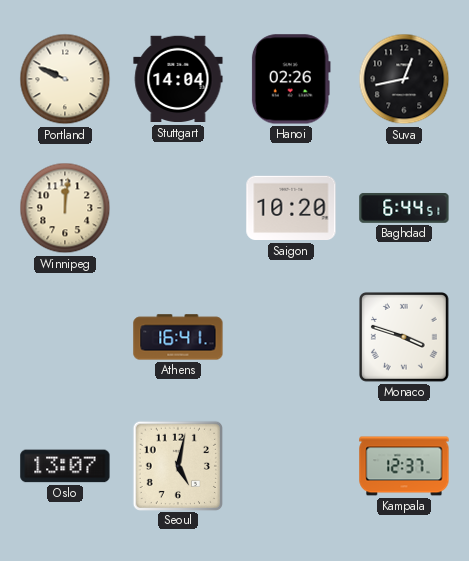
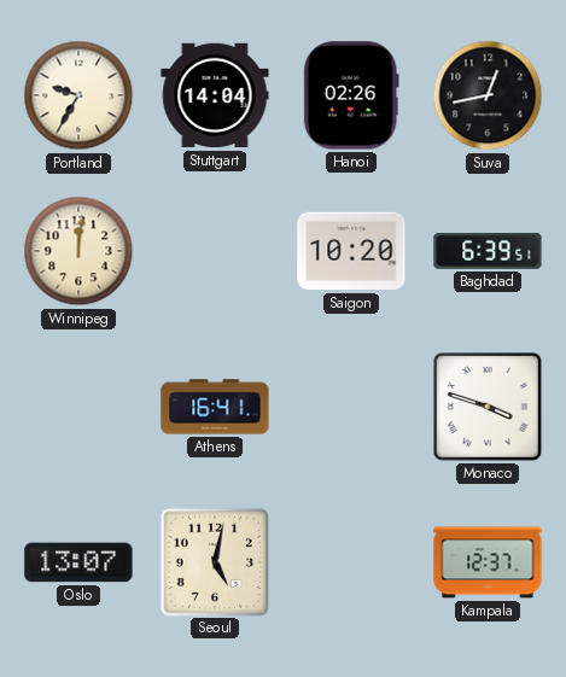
Portland: 9:49 -> 9:35
Baghdad: 6:44 -> 6:39
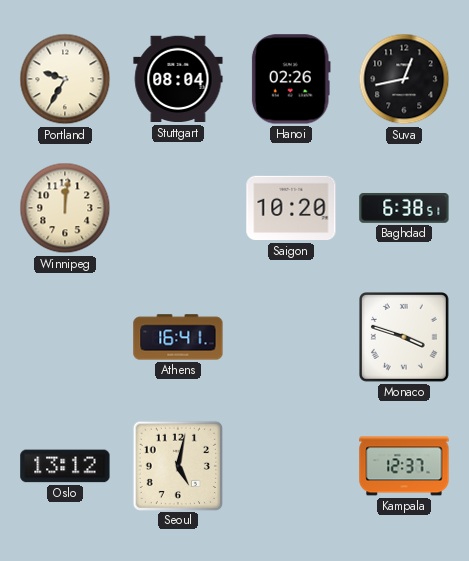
Stuttgart: 14:04 -> 08:04
Baghdad: 6:39 -> 6:38
Oslo: 13:07 -> 13:12
